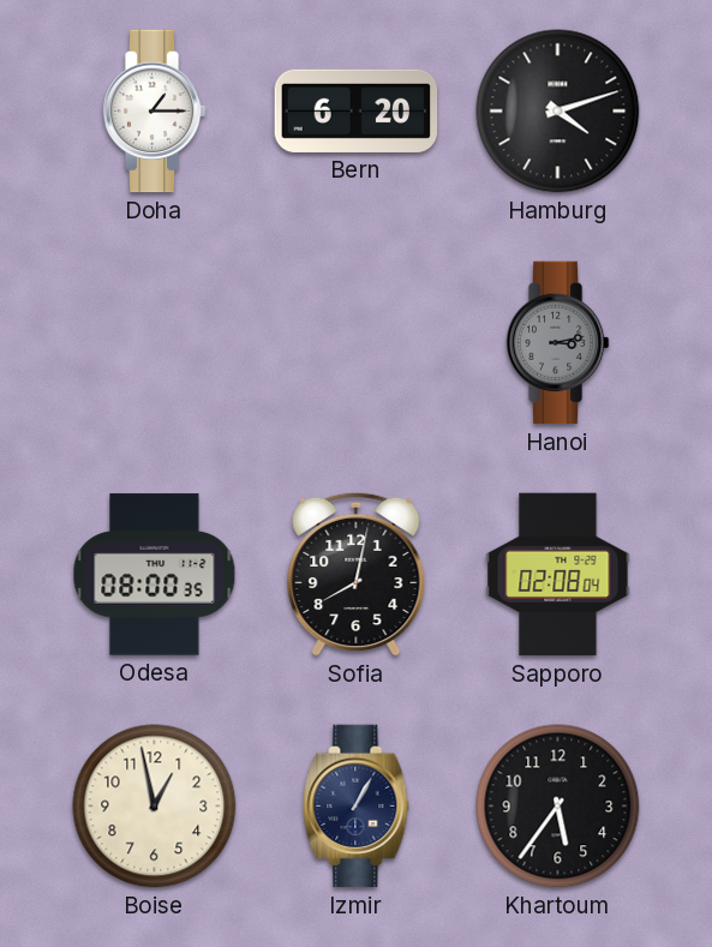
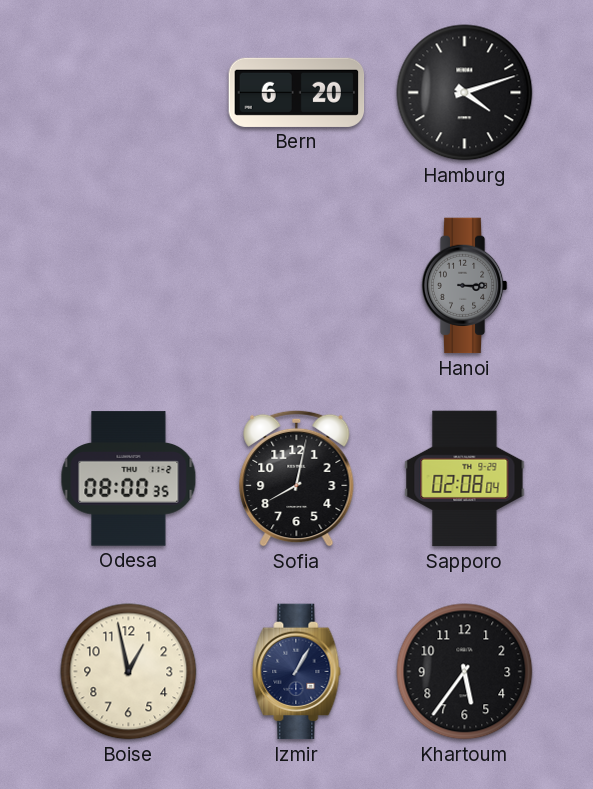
Doha: 1:15 -> none
Hanoi: 3:13 -> 3:15
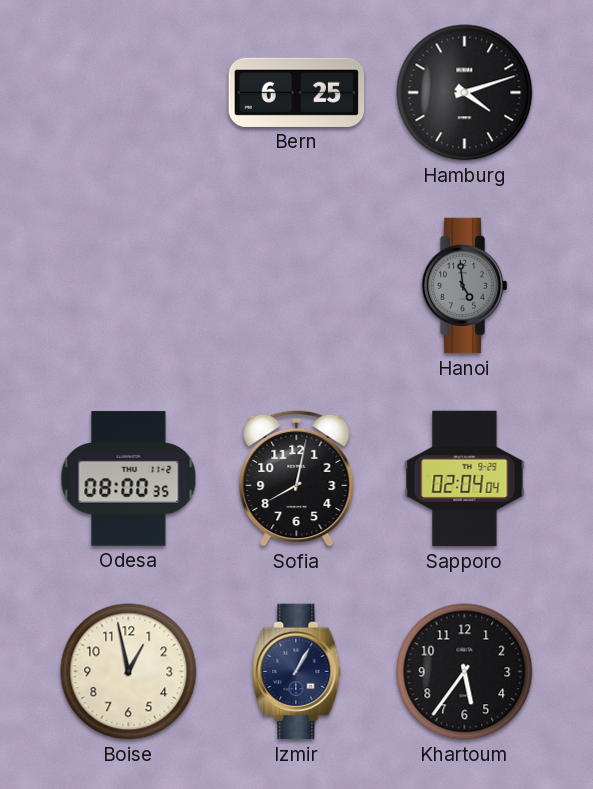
Bern: 6:20 -> 6:25
Hanoi: 3:15 -> 4:59
Sapporo: 02:08 -> 02:04
